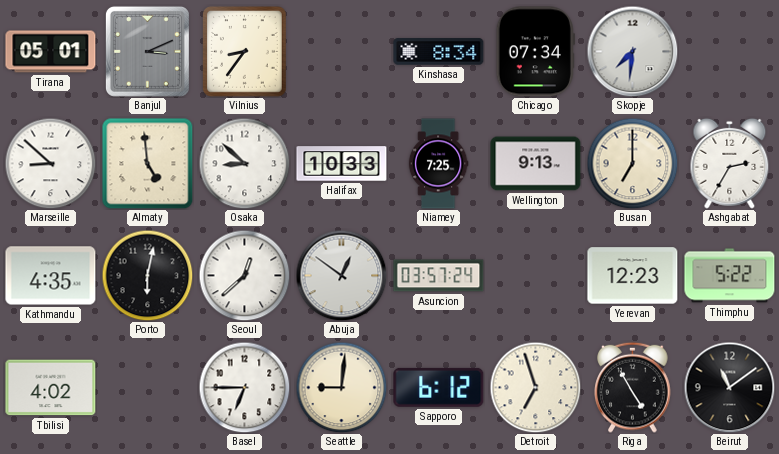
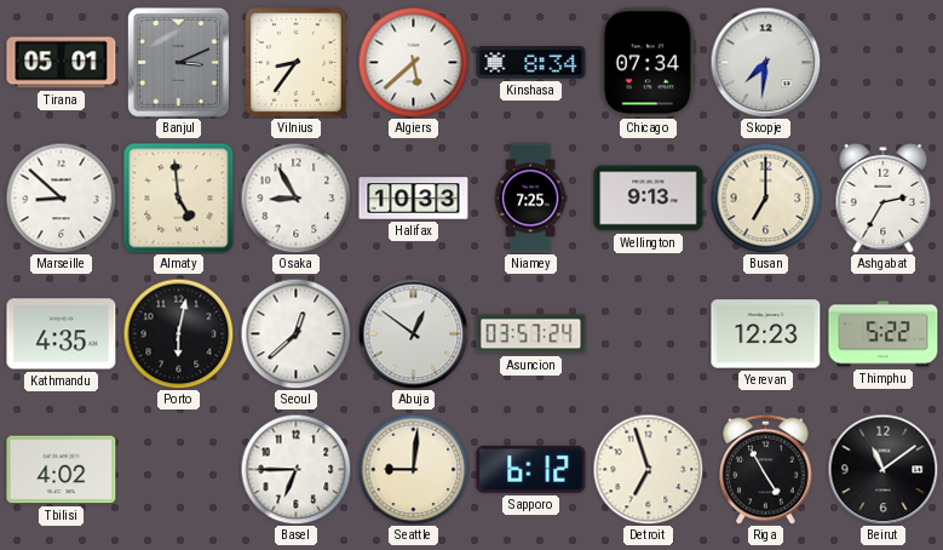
Algiers: none -> 5:38
Osaka: 8:52 -> 8:55
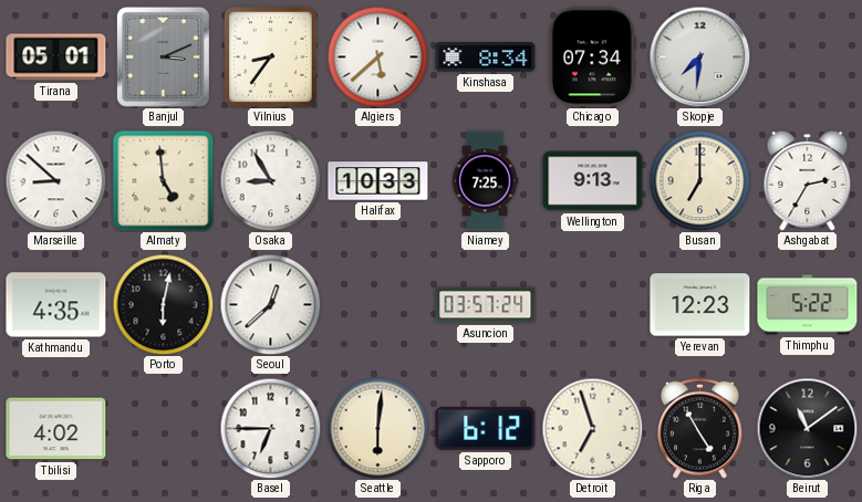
Abuja: 12:51 -> none
Seattle: 9:01 -> 6:01
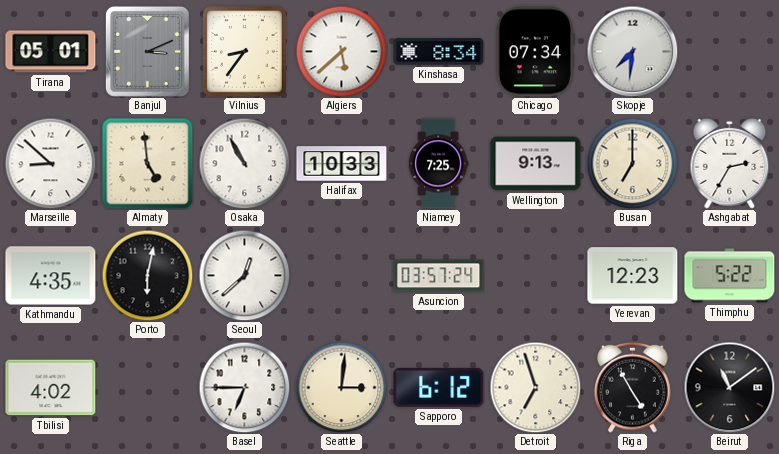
Osaka: 8:55 -> 10:55
Seattle: 6:01 -> 3:01
